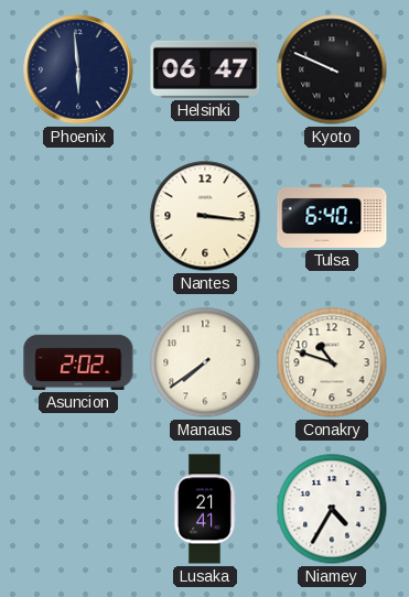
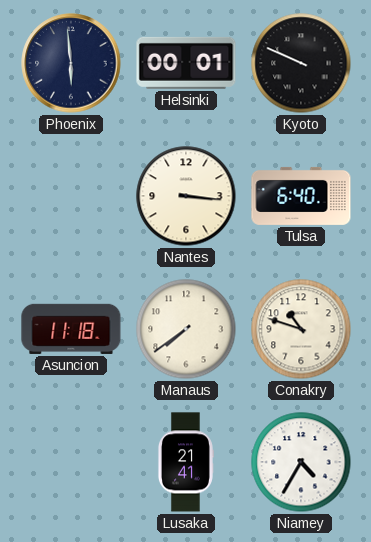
Helsinki: 06:47 -> 00:01
Asuncion: 2:02 -> 11:18
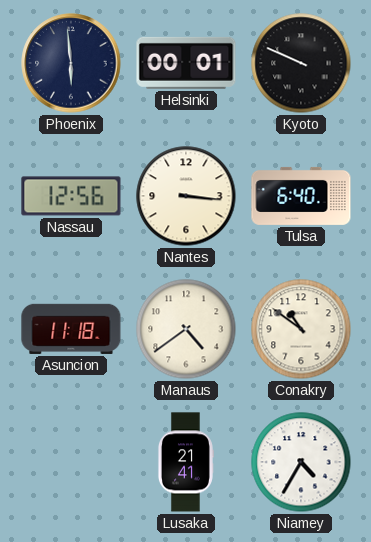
Nassau: none -> 12:56
Manaus: 7:39 -> 4:39
Conakry: 10:48 -> 10:51
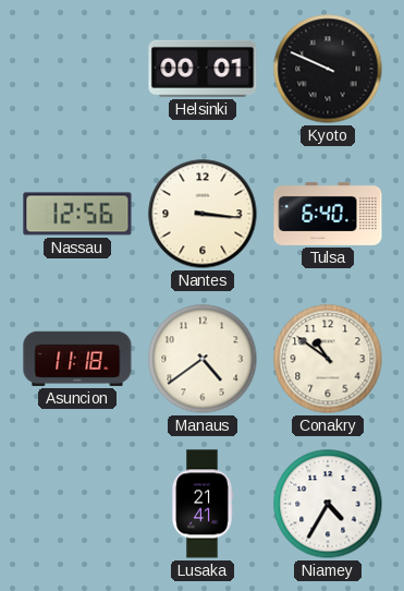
Phoenix: 5:59 -> none
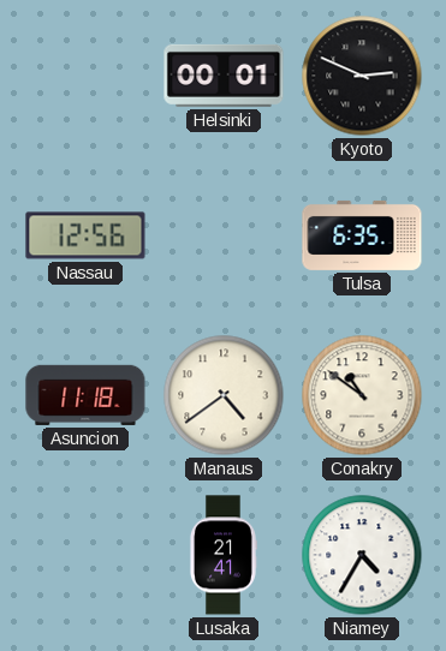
Kyoto: 9:49 -> 2:49
Nantes: 3:16 -> none
Tulsa: 6:40 -> 6:35
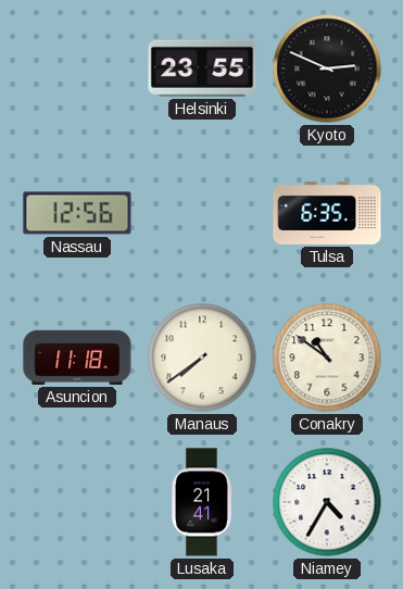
Helsinki: 00:01 -> 23:55
Manaus: 4:39 -> 7:39
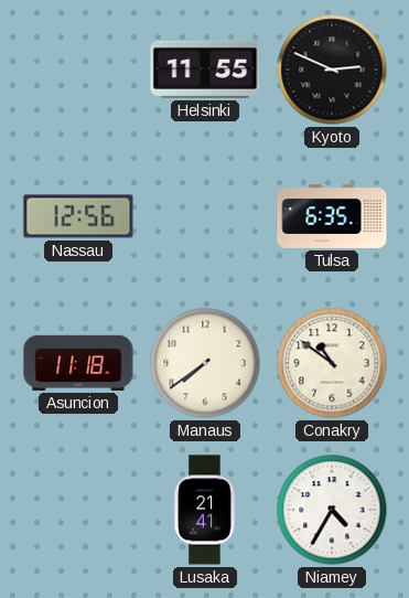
Helsinki: 23:55 -> 11:55
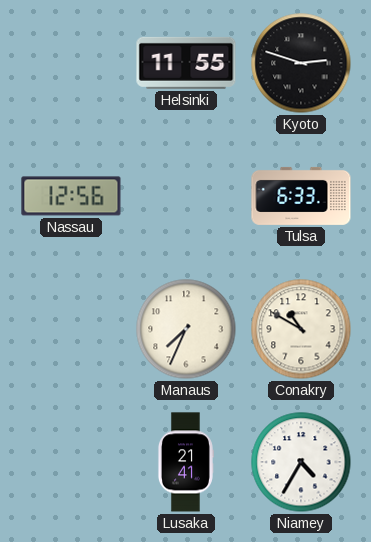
Kyoto: 2:49 -> 2:48
Tulsa: 6:35 -> 6:33
Asuncion: 11:18 -> none
Manaus: 7:39 -> 7:34
Conakry: 10:51 -> 10:50
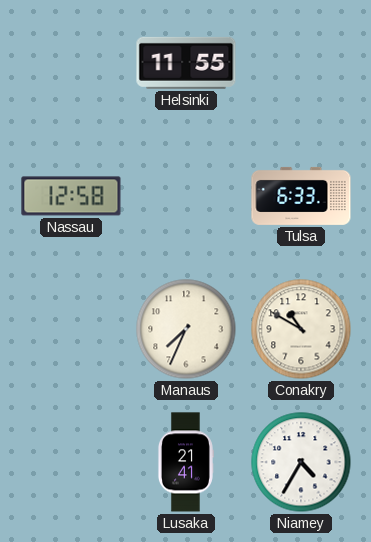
Kyoto: 2:48 -> none
Nassau: 12:56 -> 12:58
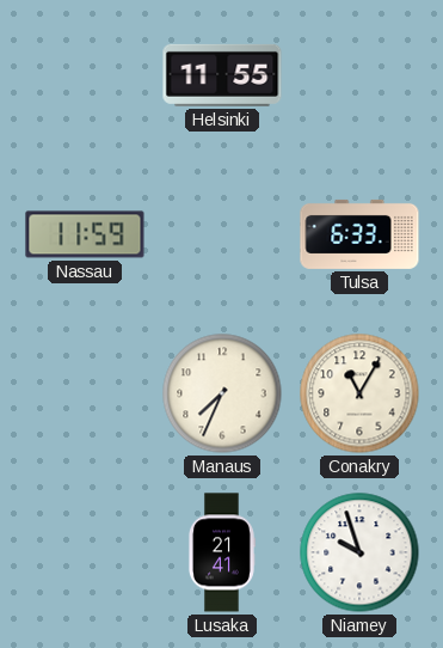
Nassau: 12:58 -> 11:59
Conakry: 10:50 -> 11:05
Niamey: 4:35 -> 9:57
